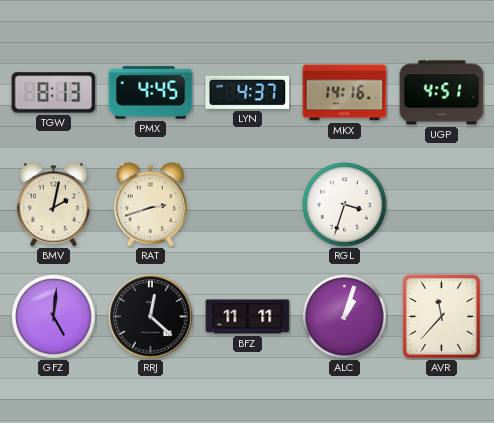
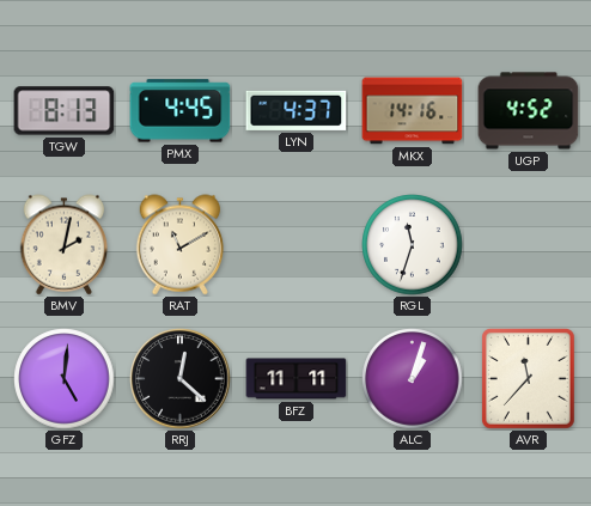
UGP: 4:51 -> 4:52
RAT: 2:42 -> 11:10
RGL: 3:33 -> 11:33
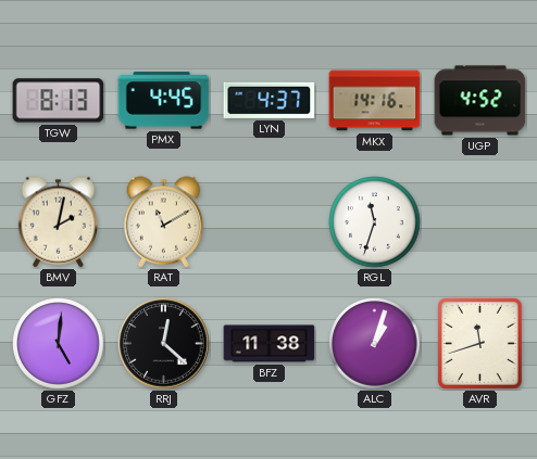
BFZ: 11:11 -> 11:38
AVR: 11:37 -> 11:42
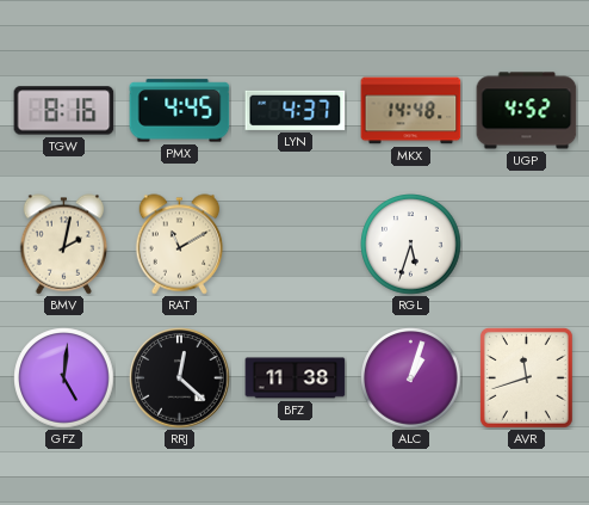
TGW: 8:13 -> 8:16
MKX: 14:16 -> 14:48
RGL: 11:33 -> 5:33
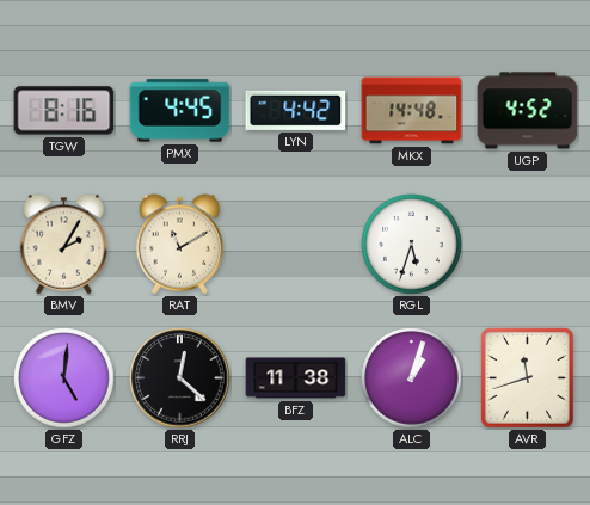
LYN: 4:37 -> 4:42
BMV: 2:02 -> 2:05
